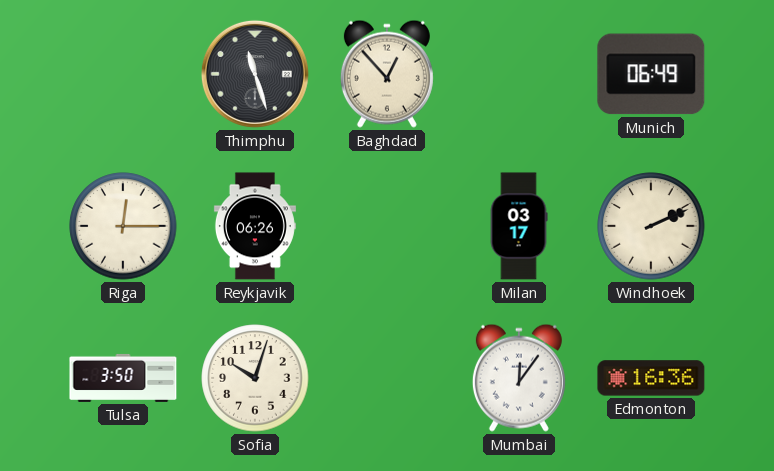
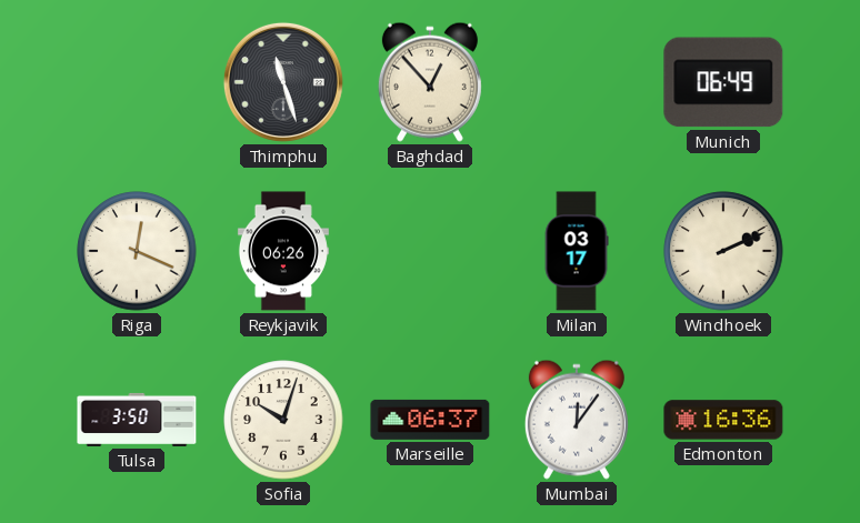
Riga: 12:15 -> 12:19
Marseille: none -> 06:37
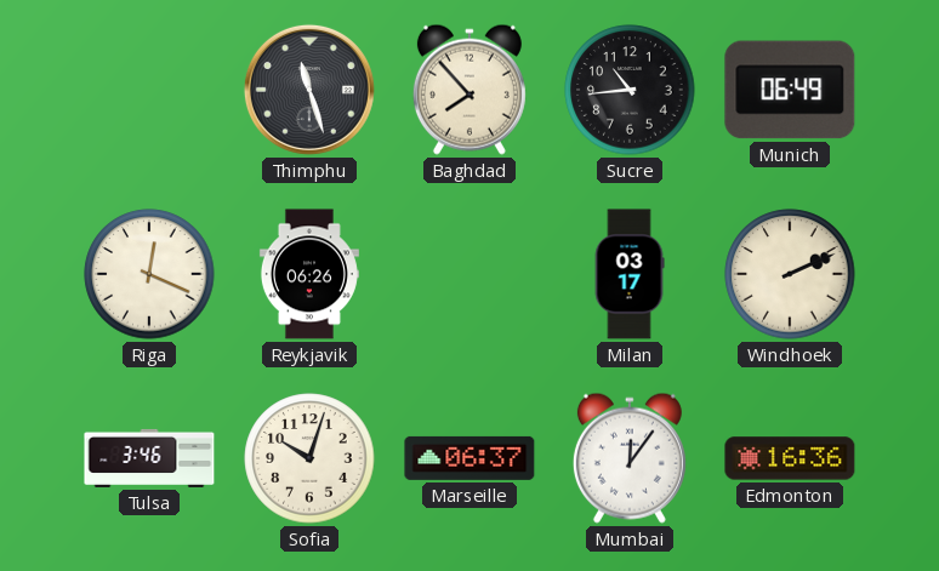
Baghdad: 12:53 -> 7:53
Sucre: none -> 10:44
Tulsa: 3:50 -> 3:46
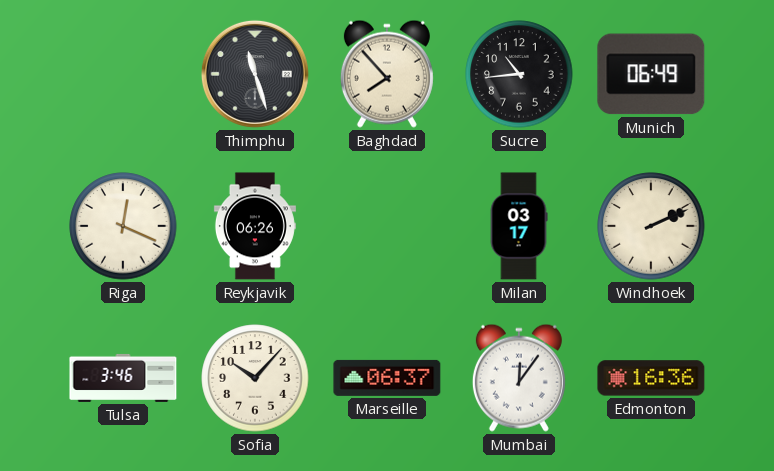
Sofia: 10:03 -> 10:07
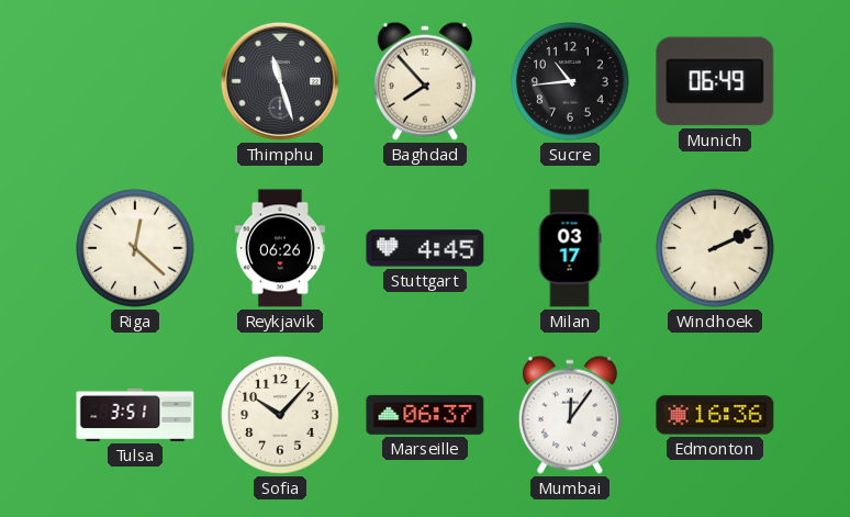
Riga: 12:19 -> 12:22
Stuttgart: none -> 4:45
Tulsa: 3:46 -> 3:51
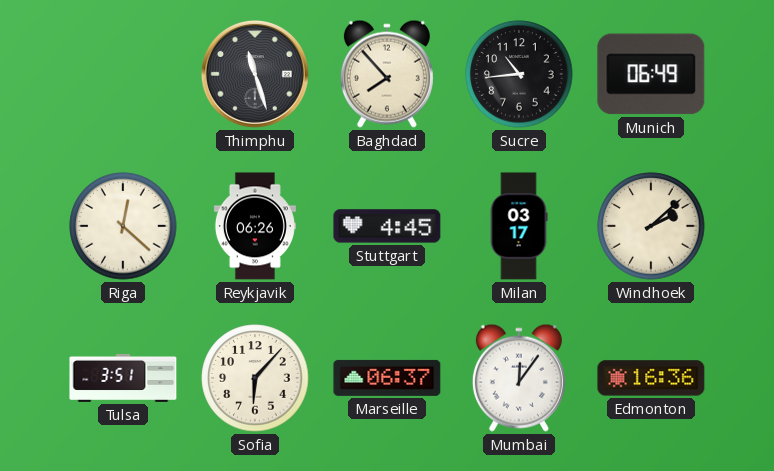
Windhoek: 2:11 -> 2:08
Sofia: 10:07 -> 6:07
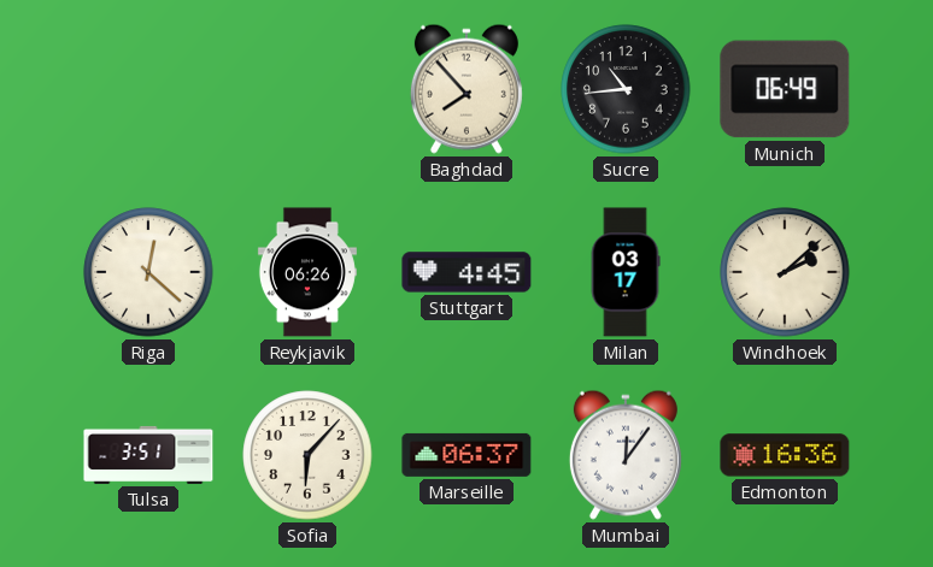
Thimphu: 11:27 -> none
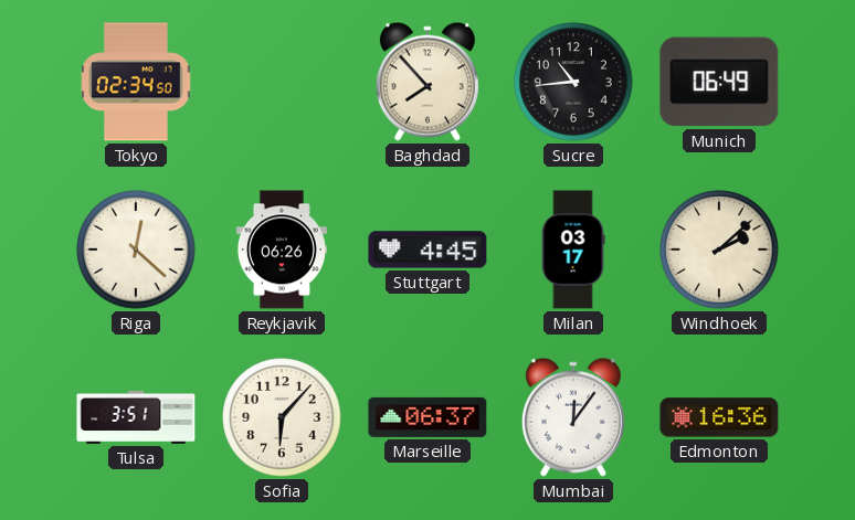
Tokyo: none -> 02:34
